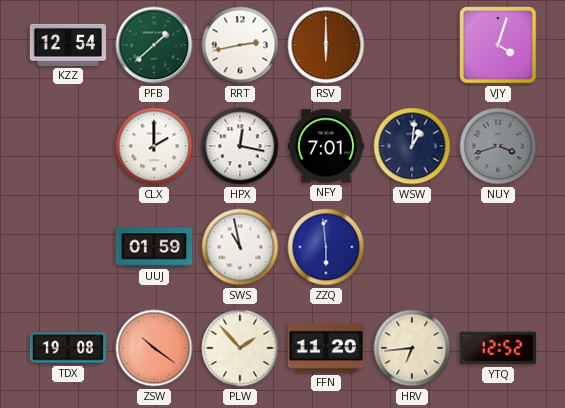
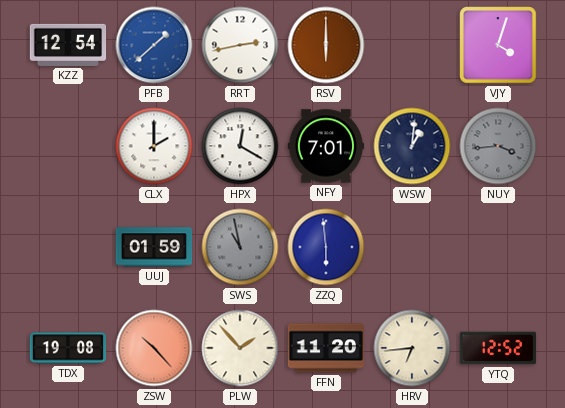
PFB dial: green -> blue
HPX: 12:17 -> 12:20
NUY: 3:42 -> 3:44
SWS dial: white -> grey
ZSW: 10:21 -> 10:23
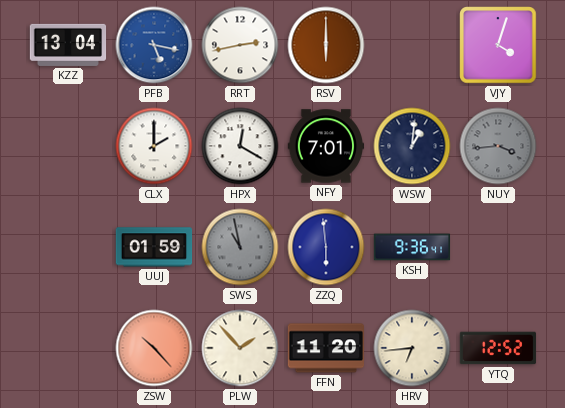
KZZ: 12:54 -> 13:04
PFB: 1:38 -> 5:17
KSH: none -> 9:36
TDX: 19:08 -> none
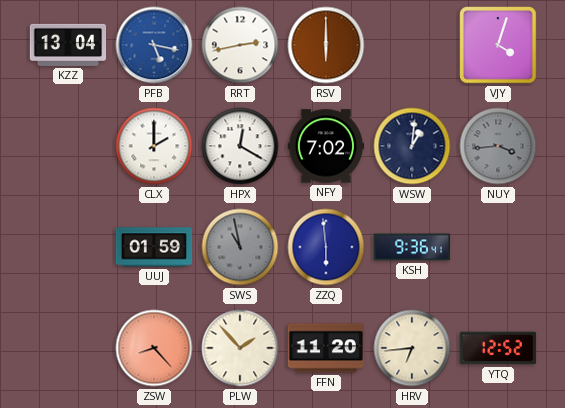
NFY: 7:01 -> 7:02
ZSW: 10:23 -> 8:23
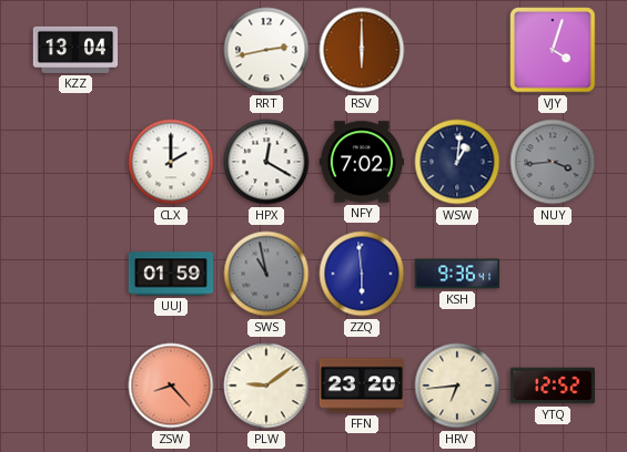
PFB: 5:17 -> none
PLW: 1:53 -> 9:09
FFN: 11:20 -> 23:20
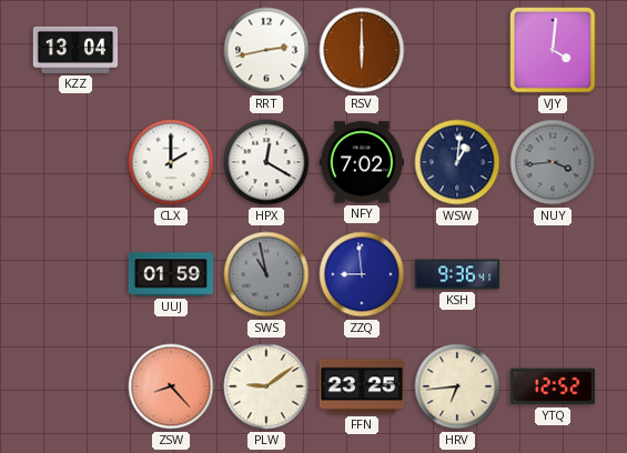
VJY: 4:03 -> 4:01
ZZQ: 5:59 -> 8:59
FFN: 23:20 -> 23:25
